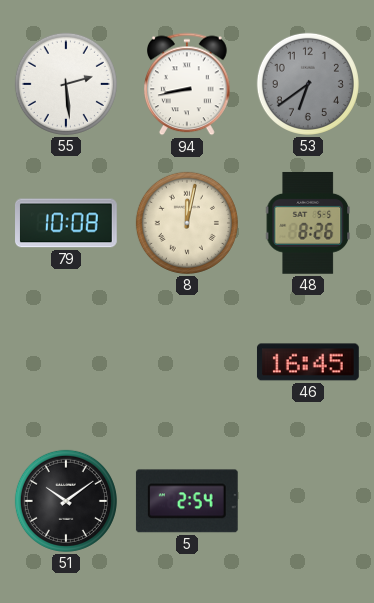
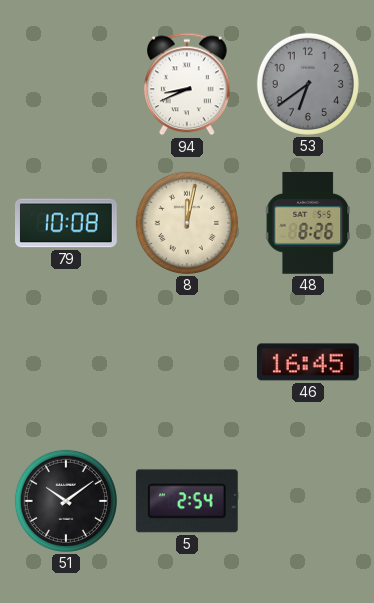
55: 2:29 -> none
94: 8:43 -> 8:41
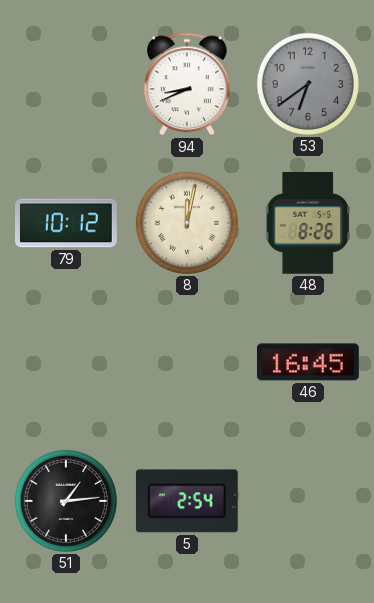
79: 10:08 -> 10:12
51: 10:09 -> 1:14
